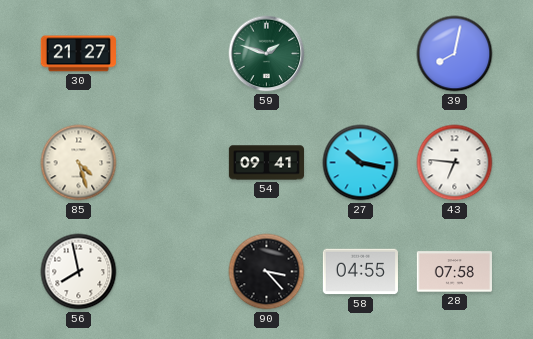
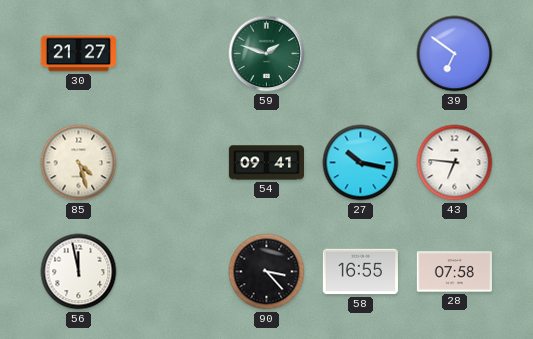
39: 8:02 -> 6:51
56: 7:58 -> 11:58
58: 04:55 -> 16:55
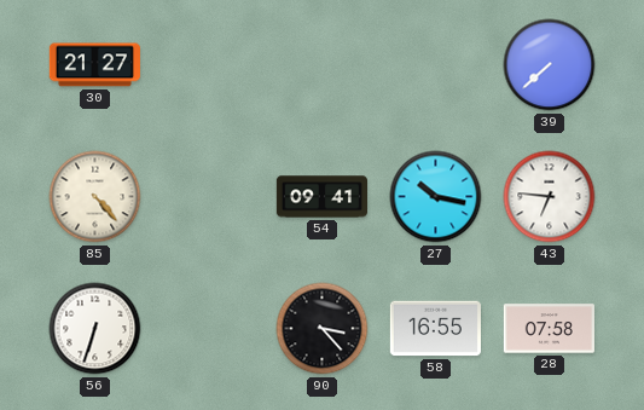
59: 1:48 -> none
39: 6:51 -> 7:38
85: 4:27 -> 4:23
56: 11:58 -> 6:33
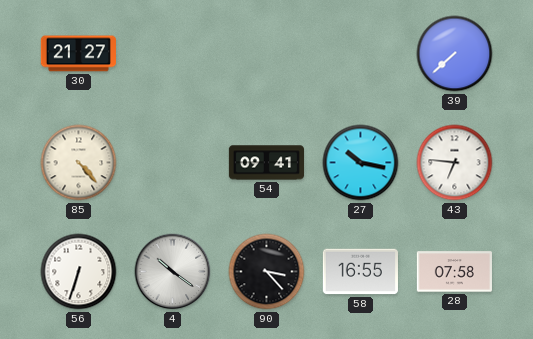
4: none -> 10:21
